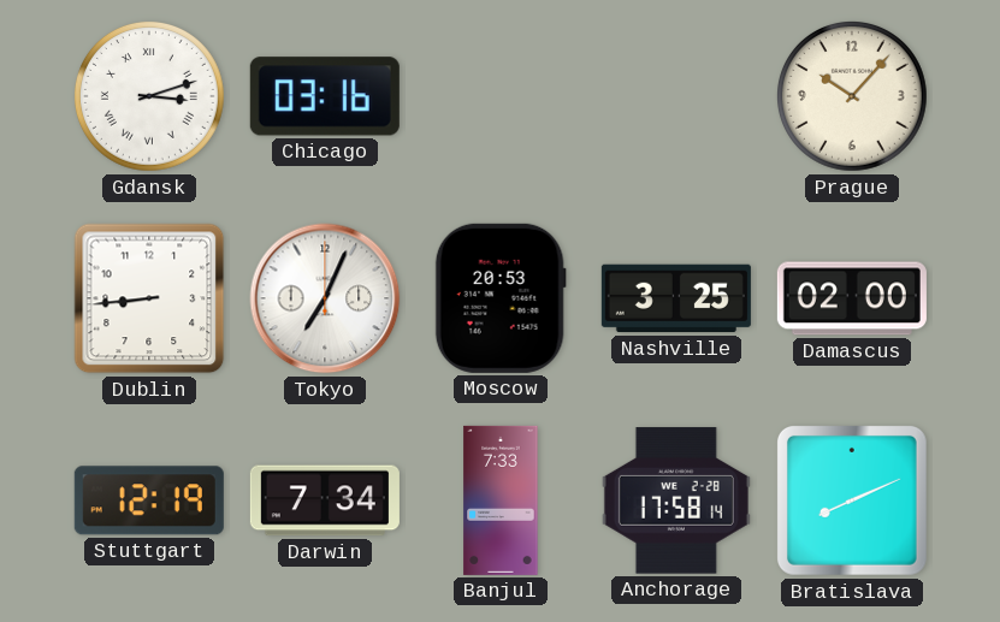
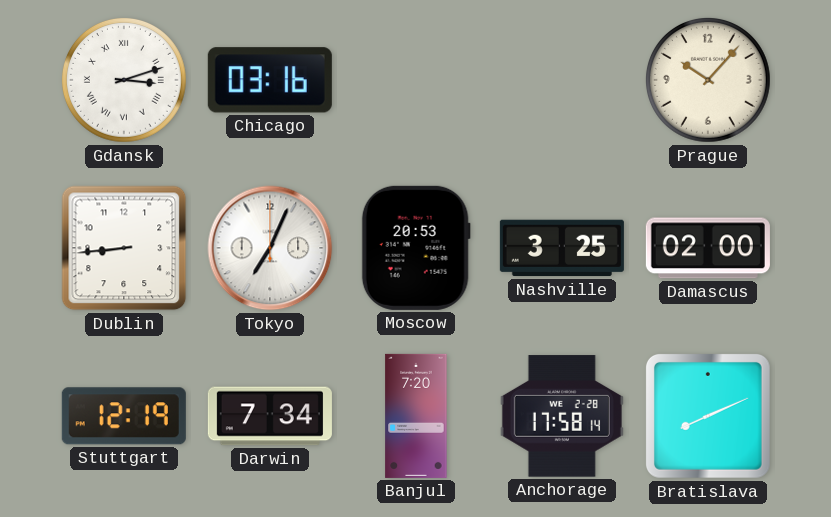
Banjul: 7:33 -> 7:20
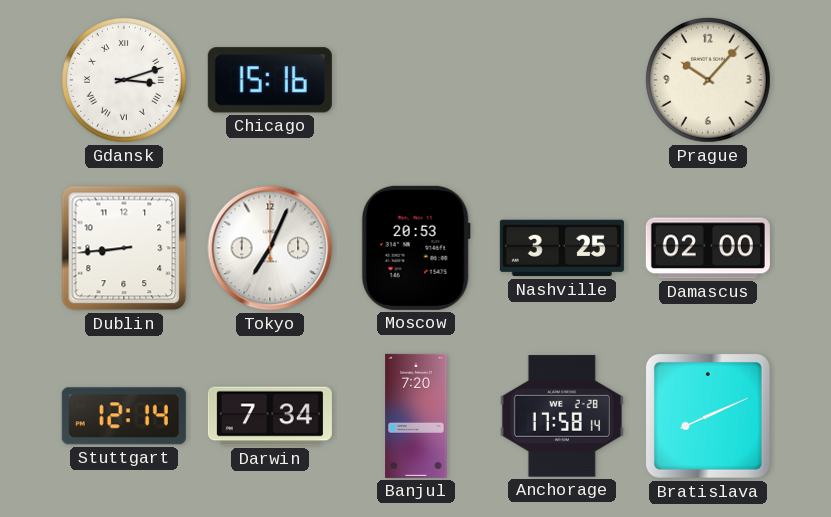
Chicago: 03:16 -> 15:16
Stuttgart: 12:19 -> 12:14
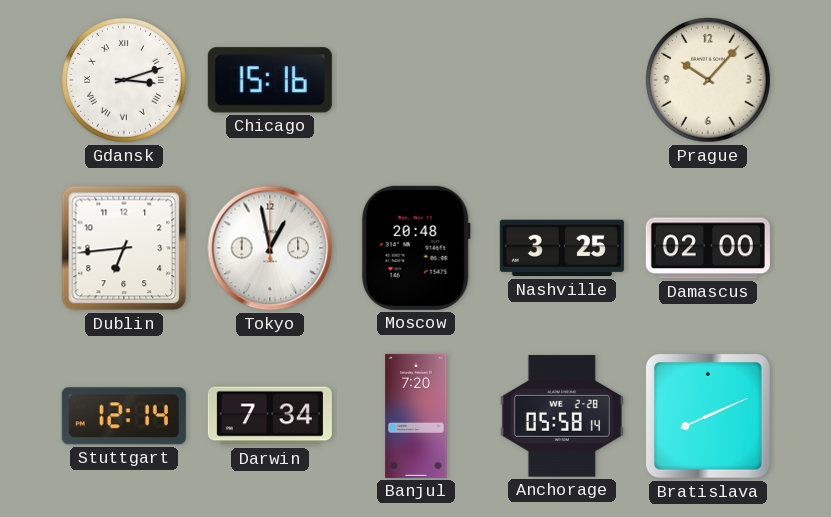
Dublin: 8:44 -> 6:44
Tokyo: 7:04 -> 12:58
Moscow: 20:53 -> 20:48
Anchorage: 17:58 -> 05:58
